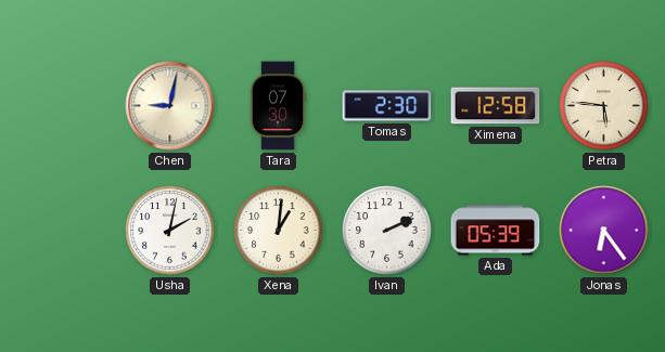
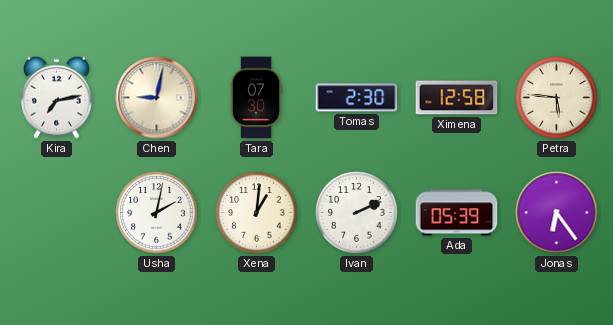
Kira: none -> 7:13
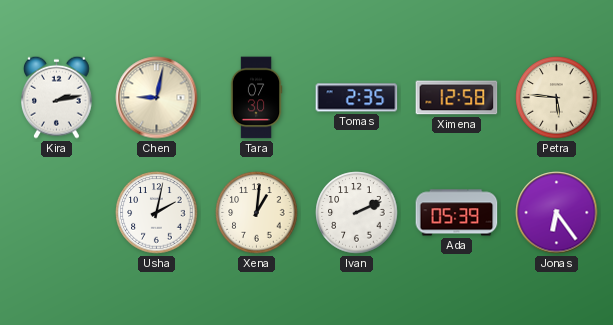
Kira: 7:13 -> 2:13
Tomas: 2:30 -> 2:35
